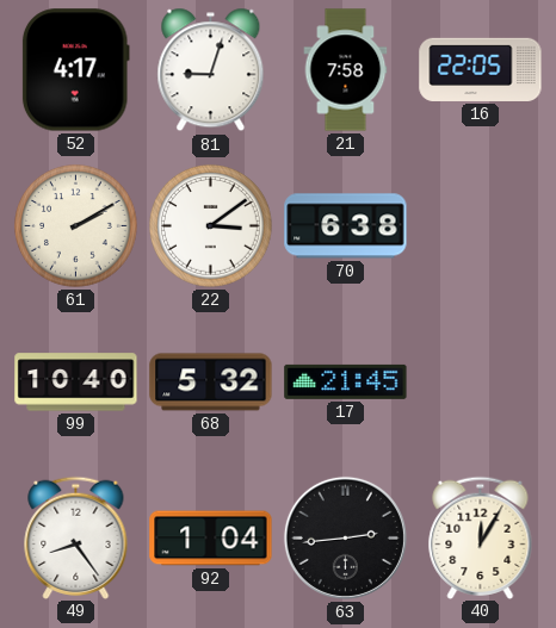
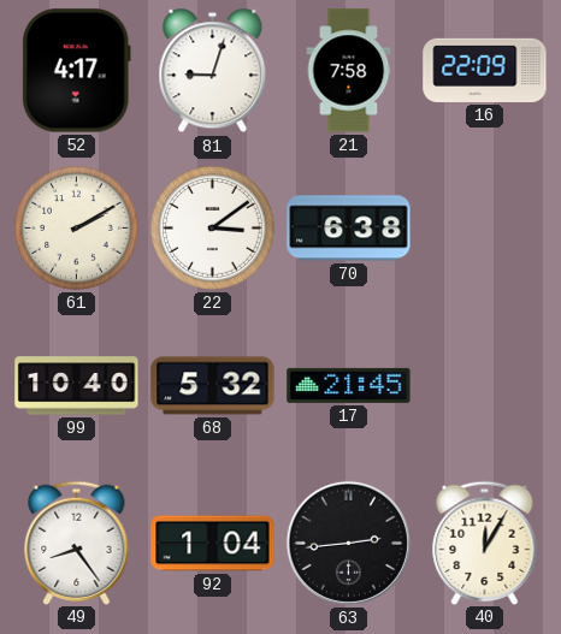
16: 22:05 -> 22:09
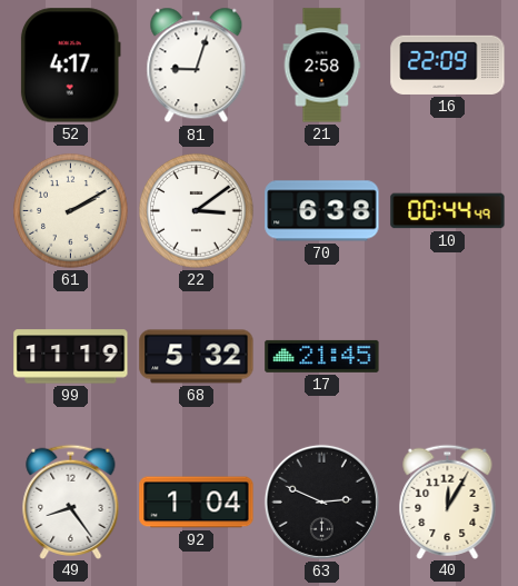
21: 7:58 -> 2:58
10: none -> 00:44
99: 10:40 -> 11:19
63: 2:44 -> 2:49
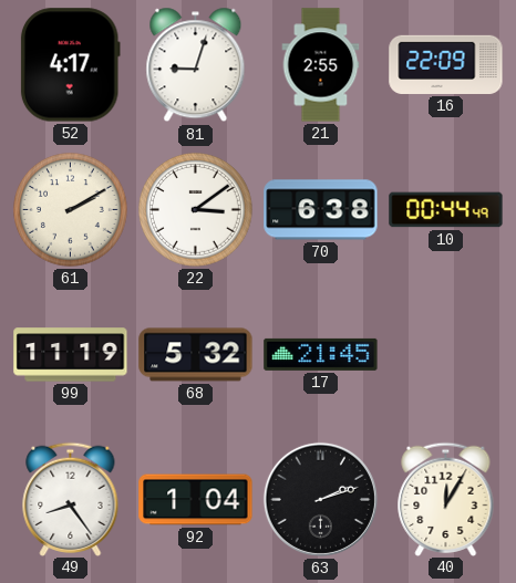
21: 2:58 -> 2:55
63: 2:49 -> 2:12
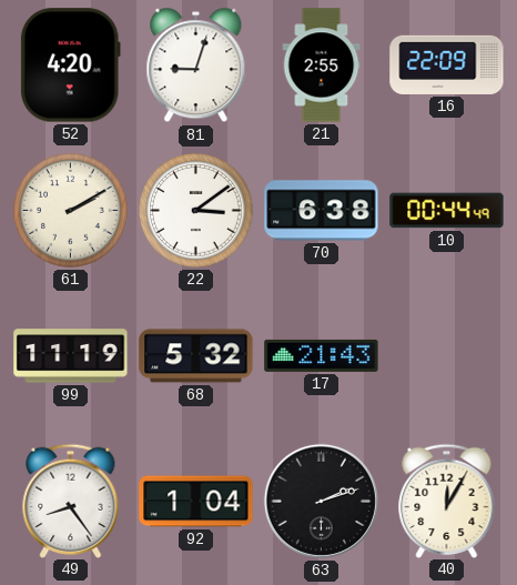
52: 4:17 -> 4:20
17: 21:45 -> 21:43
